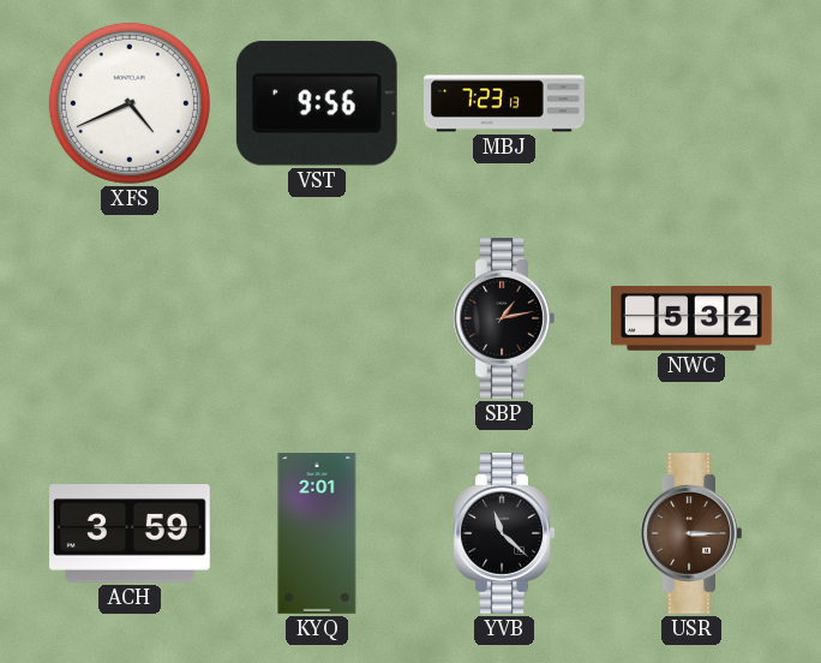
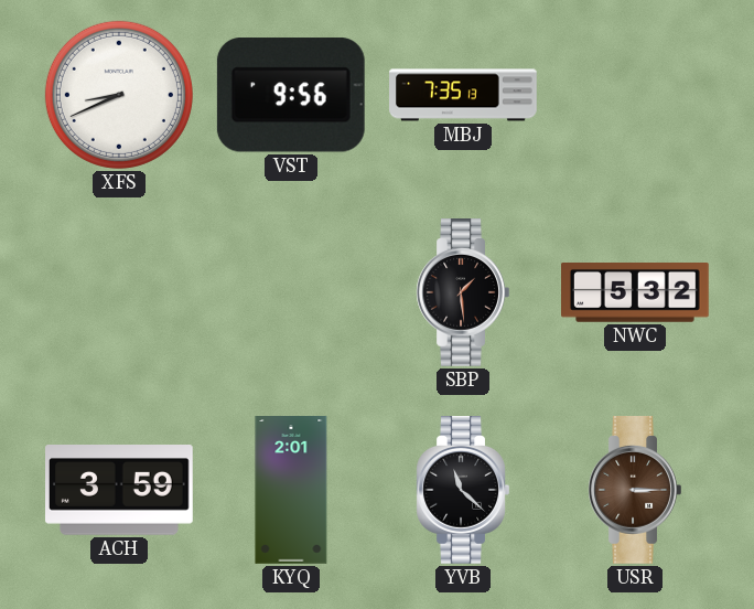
XFS: 4:41 -> 8:41
MBJ: 7:23 -> 7:35
SBP: 1:13 -> 1:29
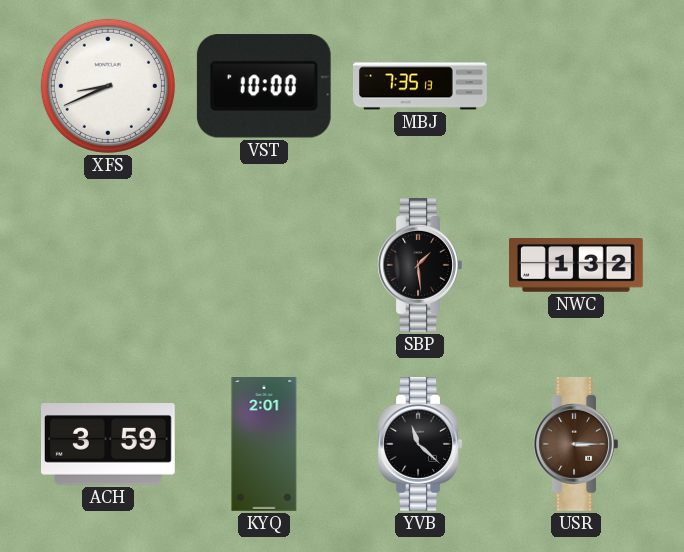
VST: 9:56 -> 10:00
NWC: 5:32 -> 1:32
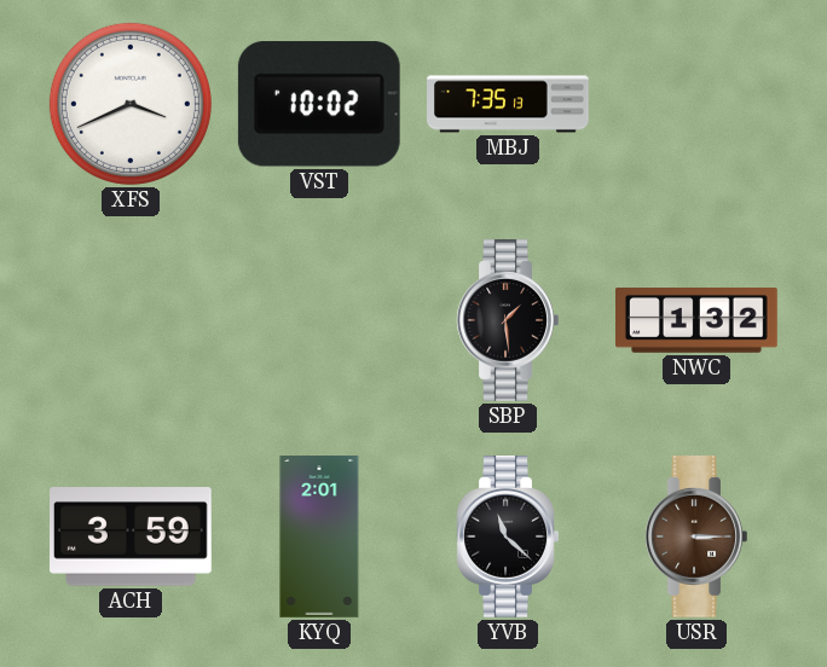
XFS: 8:41 -> 3:41
VST: 10:00 -> 10:02
